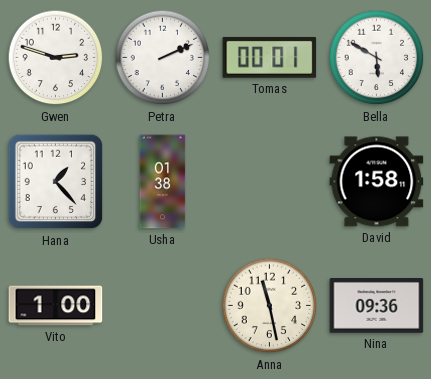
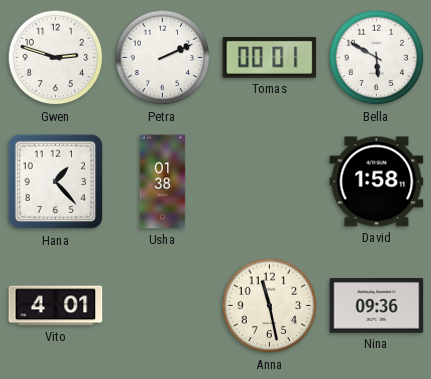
Vito: 1:00 -> 4:01
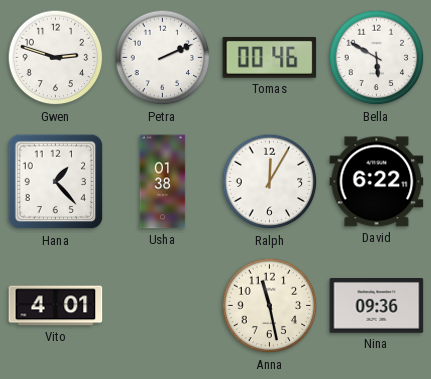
Tomas: 00:01 -> 00:46
Ralph: none -> 12:05
David: 1:58 -> 6:22
